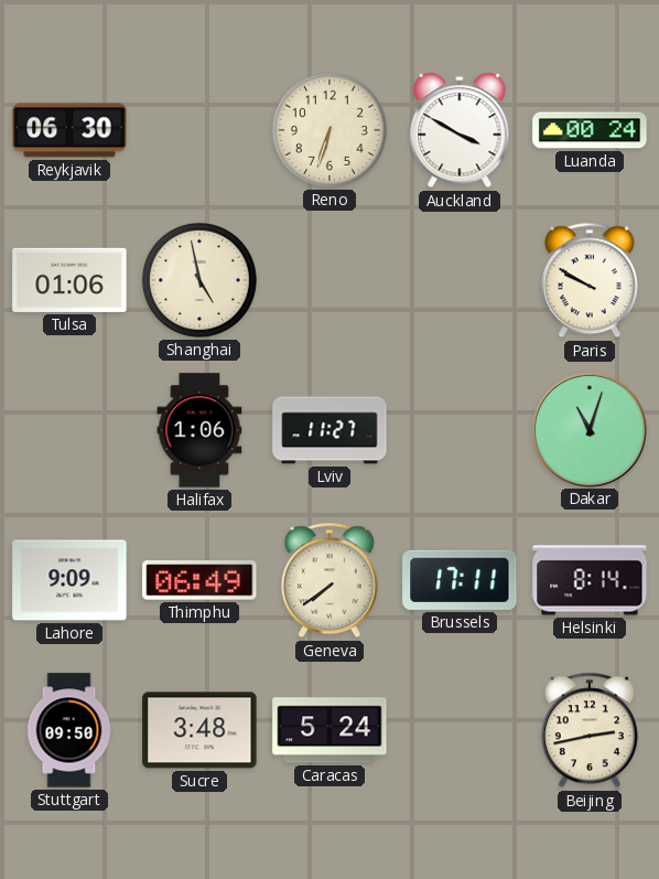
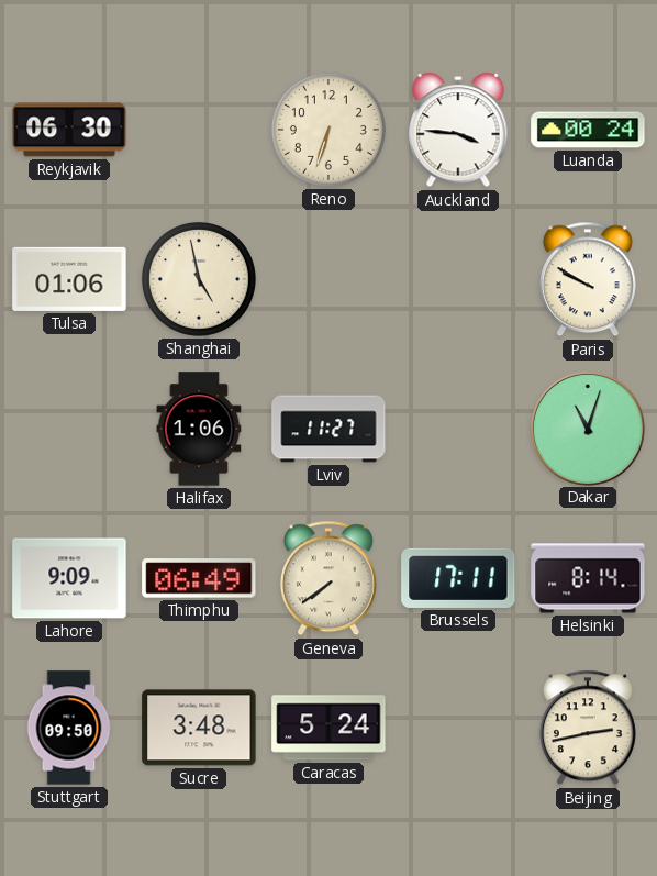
Auckland: 3:50 -> 3:46
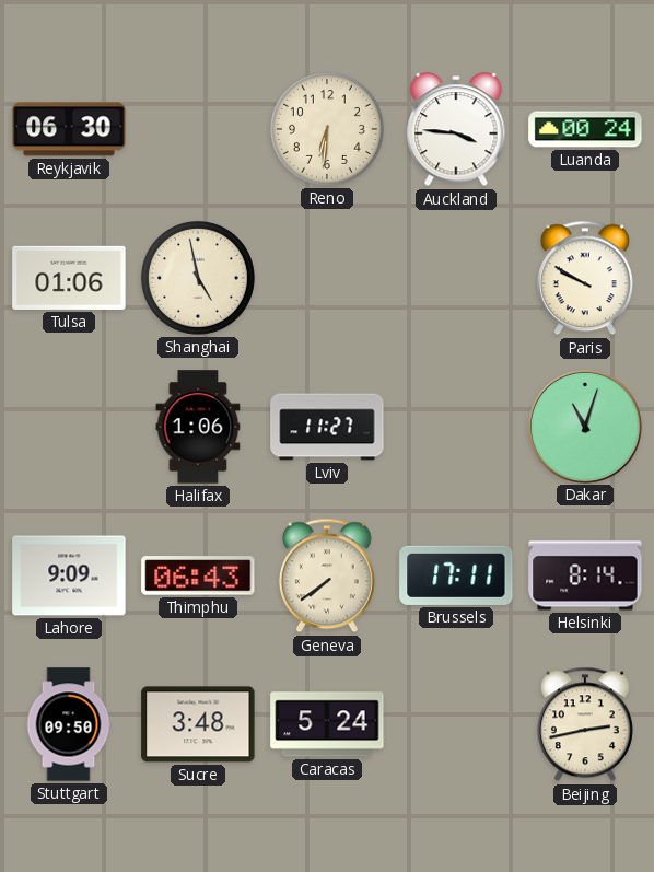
Reno: 6:33 -> 6:31
Thimphu: 06:49 -> 06:43
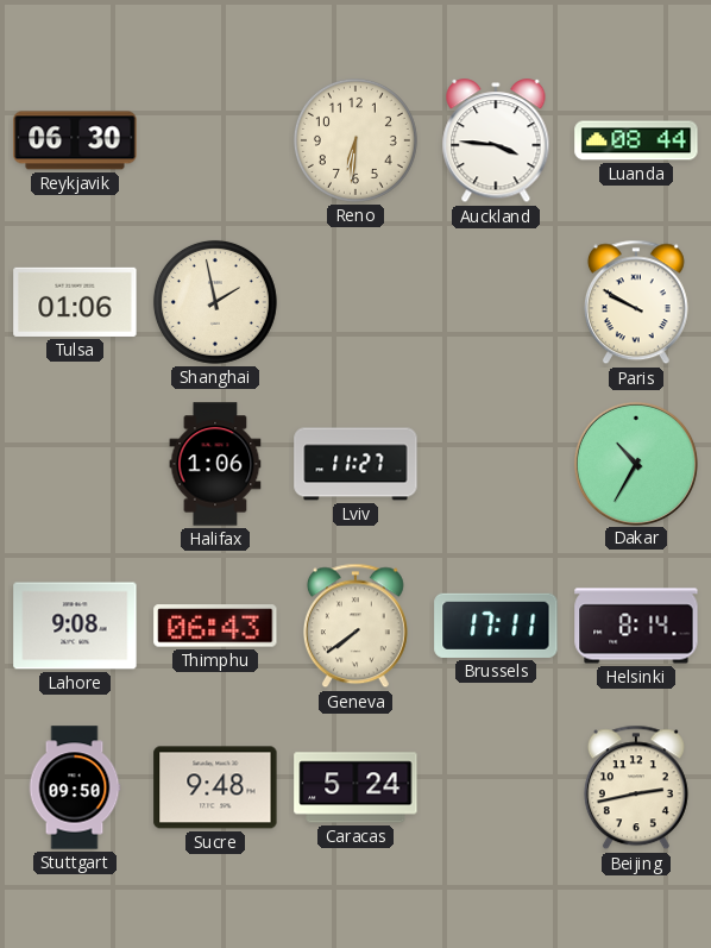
Luanda: 00:24 -> 08:44
Shanghai: 4:58 -> 1:58
Dakar: 11:03 -> 10:35
Lahore: 9:09 -> 9:08
Sucre: 3:48 -> 9:48
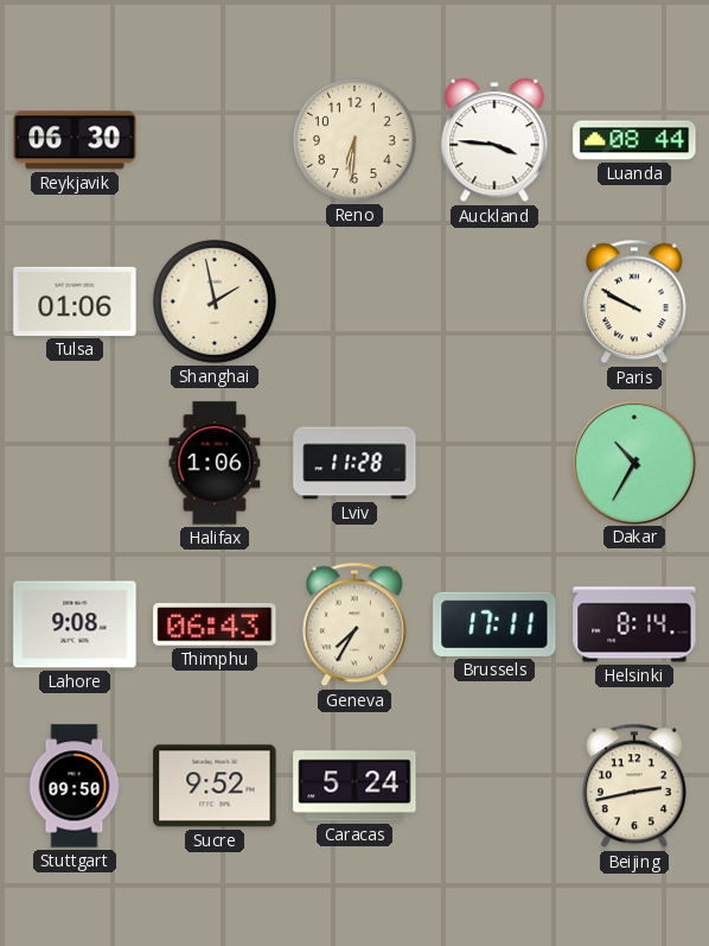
Lviv: 11:27 -> 11:28
Geneva: 7:39 -> 7:35
Sucre: 9:48 -> 9:52
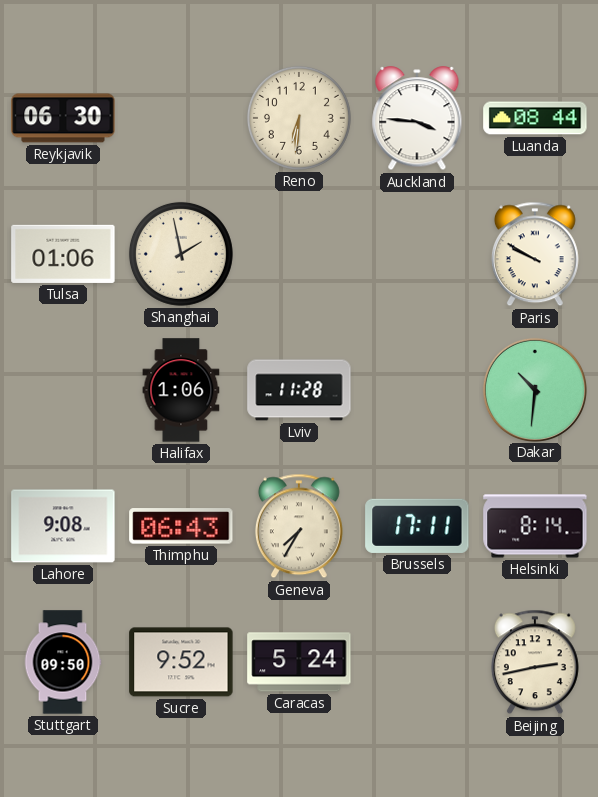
Dakar: 10:35 -> 10:31
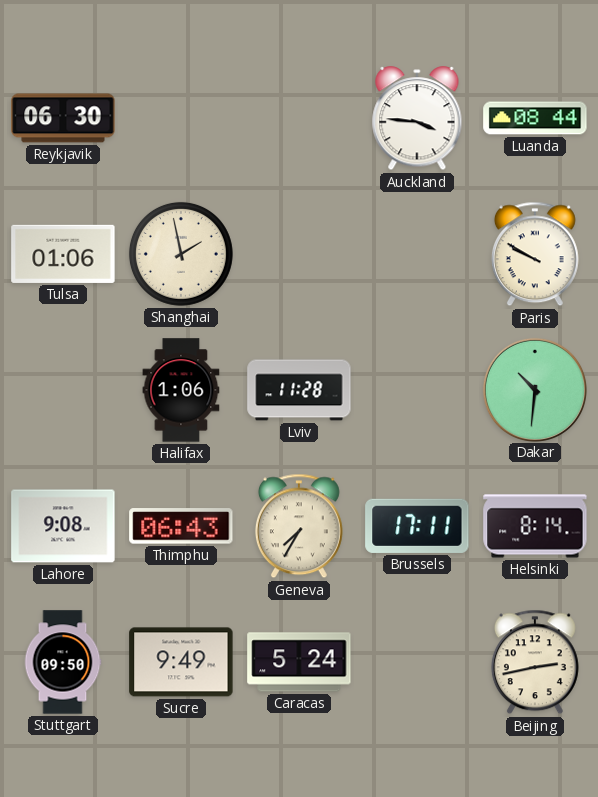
Reno: 6:31 -> none
Sucre: 9:52 -> 9:49
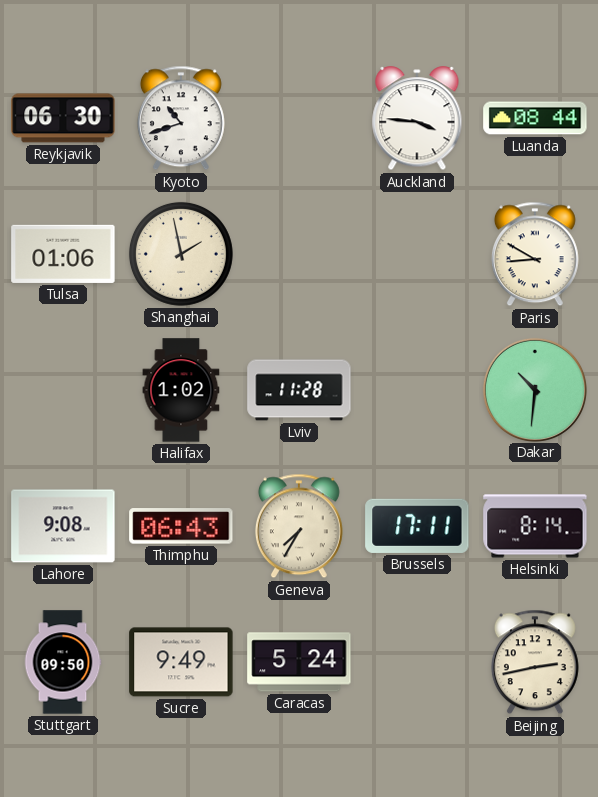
Kyoto: none -> 10:42
Paris: 9:50 -> 8:50
Halifax: 1:06 -> 1:02
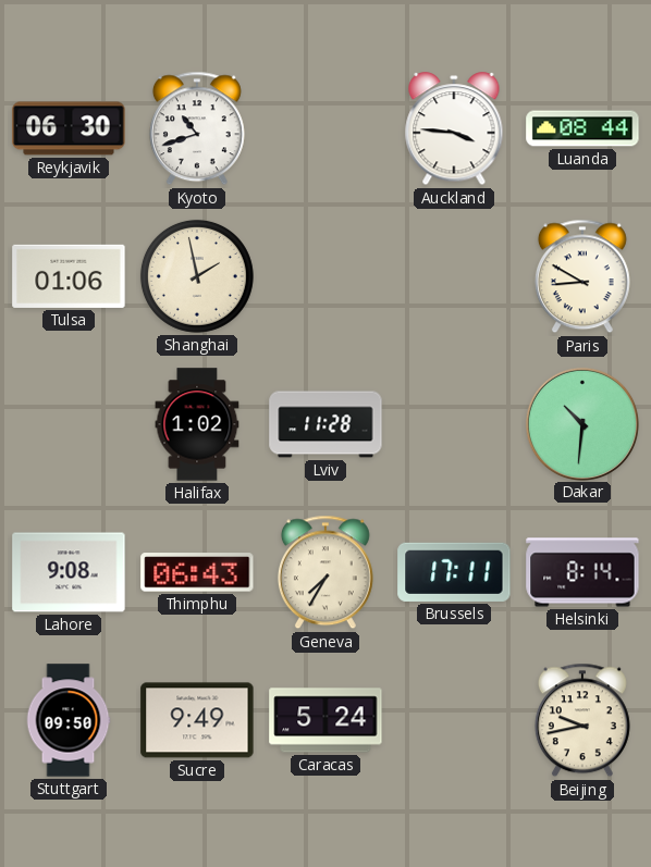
Beijing: 2:43 -> 9:43
